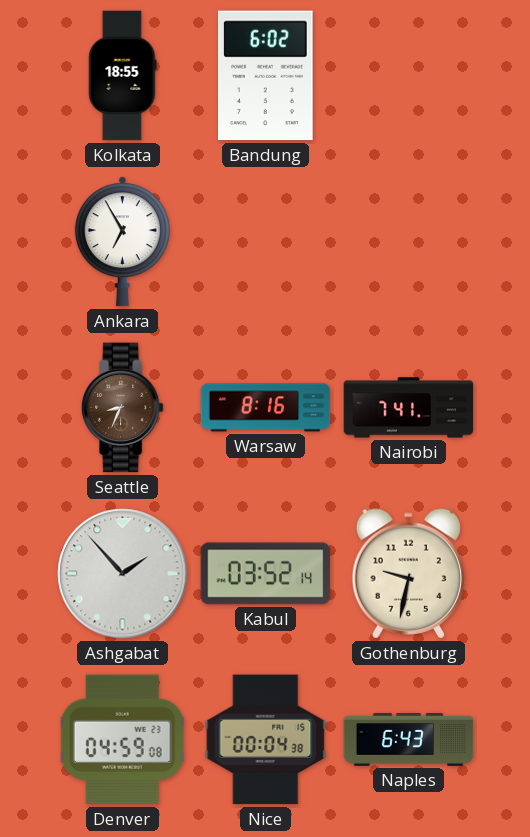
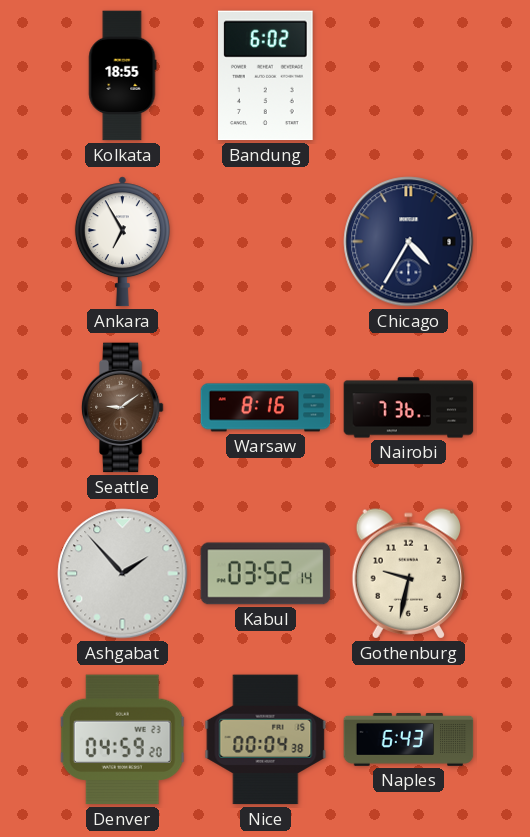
Chicago: none -> 4:35
Seattle: 8:34 -> 9:09
Nairobi: 7:41 -> 7:36
Denver: 04:59:08 -> 04:59:20
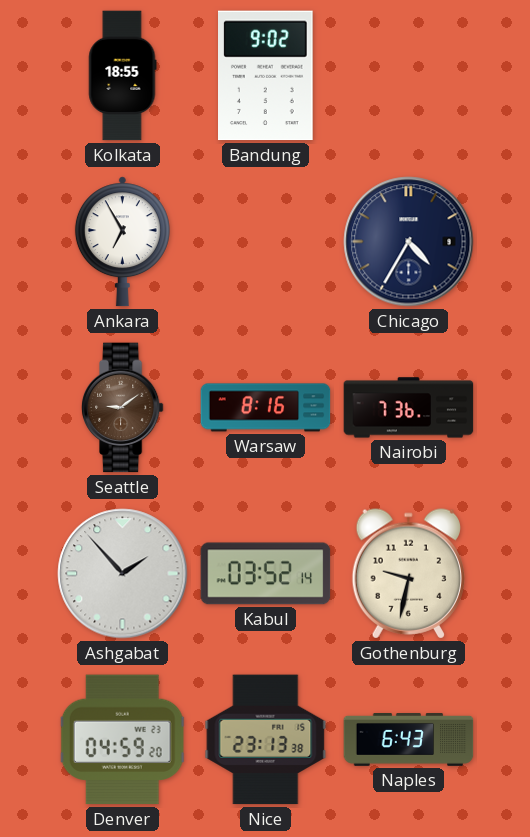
Bandung: 6:02 -> 9:02
Nice: 00:04 -> 23:13
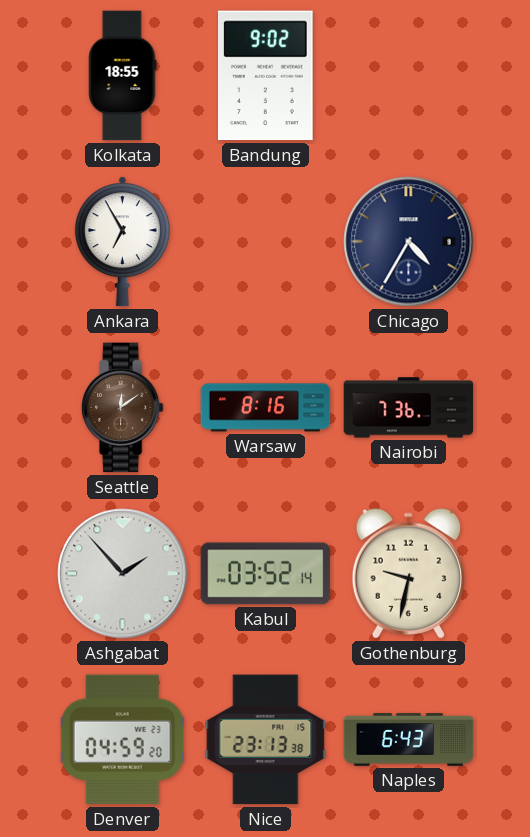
Seattle: 9:09 -> 12:09
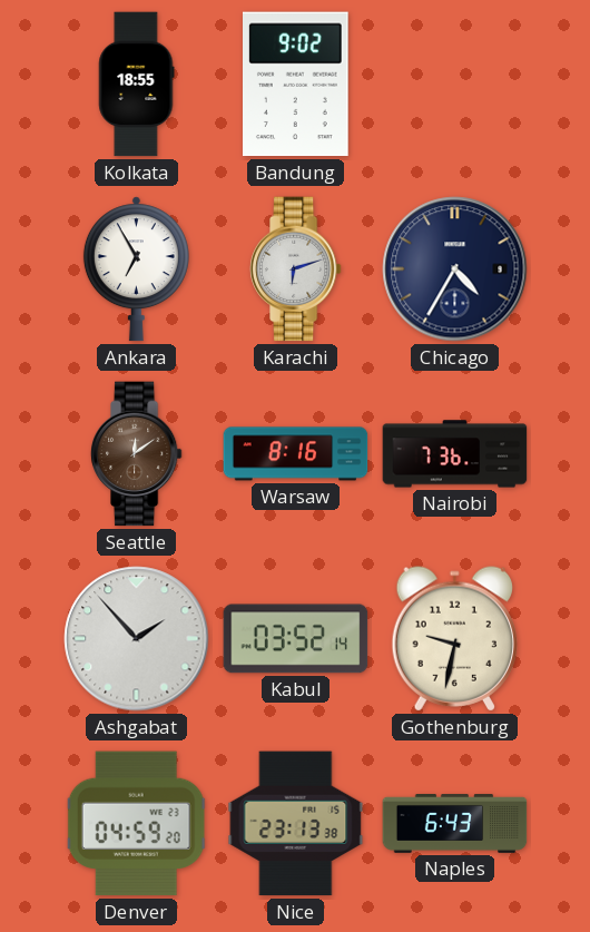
Karachi: none -> 6:12
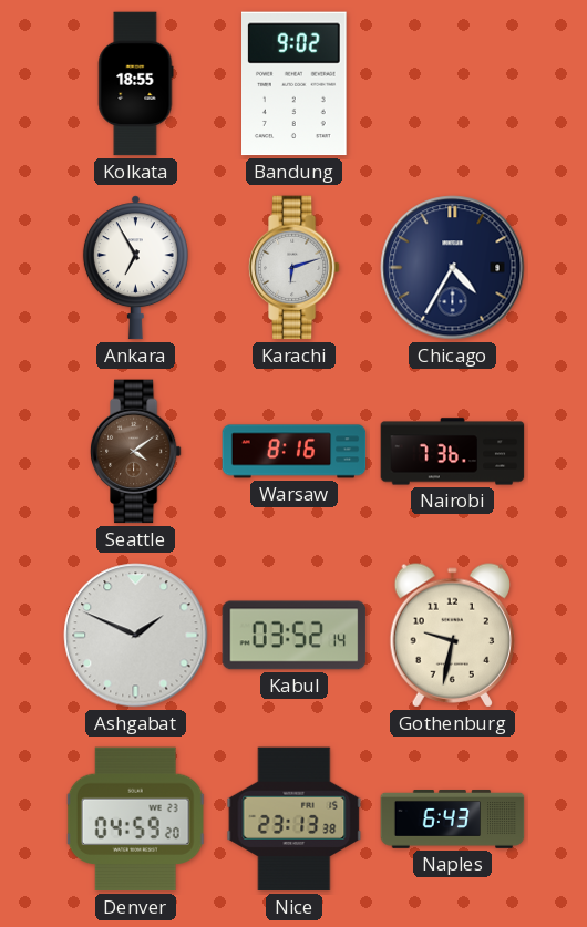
Seattle: 12:09 -> 4:09
Ashgabat: 1:53 -> 1:49
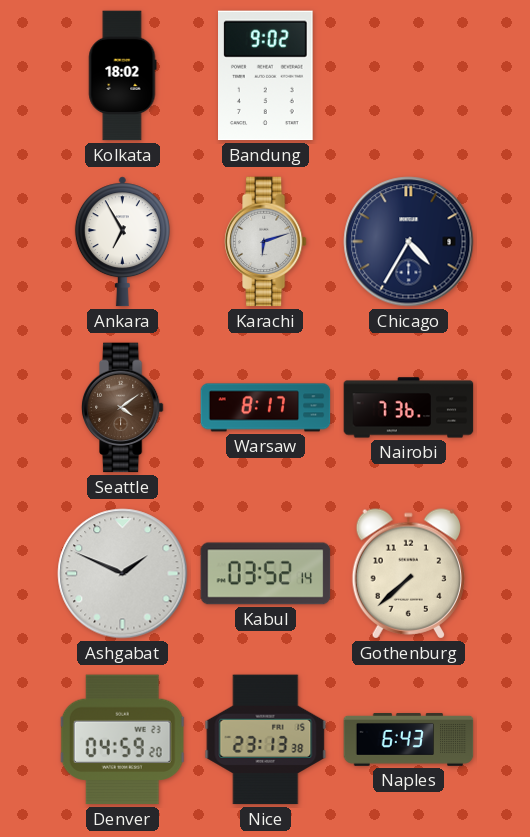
Kolkata: 18:55 -> 18:02
Warsaw: 8:16 -> 8:17
Gothenburg: 9:32 -> 7:38
